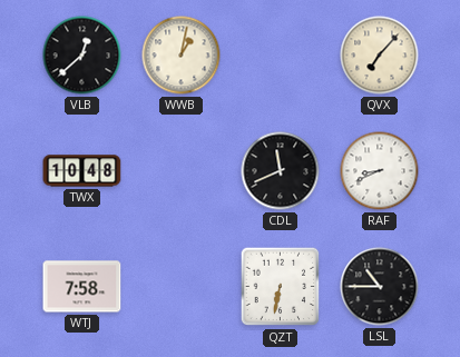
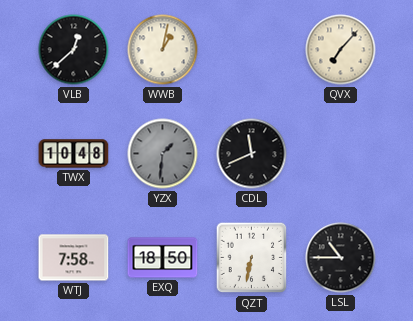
YZX: none -> 1:31
RAF: 8:41 -> none
EXQ: none -> 18:50
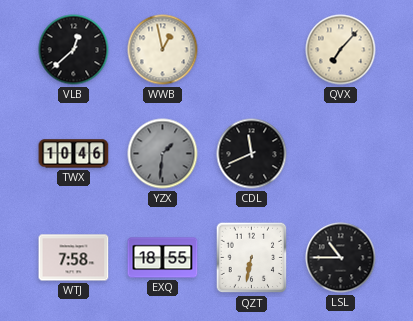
WWB: 1:02 -> 12:58
TWX: 10:48 -> 10:46
EXQ: 18:50 -> 18:55
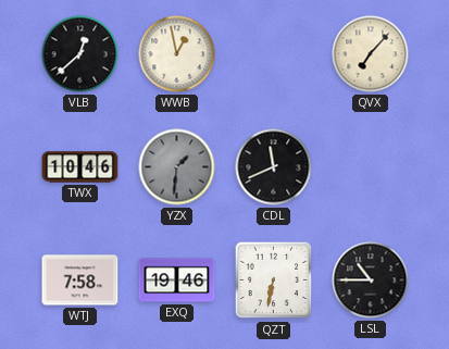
EXQ: 18:55 -> 19:46
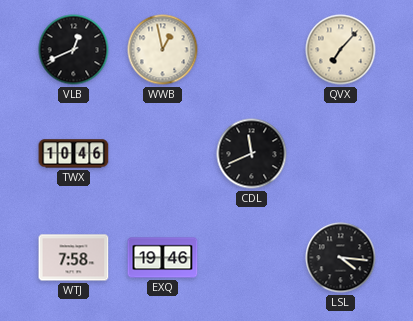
VLB: 12:38 -> 12:41
YZX: 1:31 -> none
QZT: 6:32 -> none
LSL: 10:45 -> 4:16
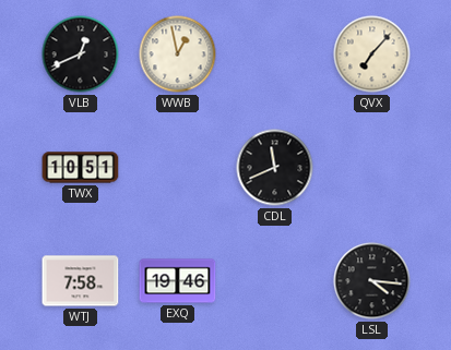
TWX: 10:46 -> 10:51
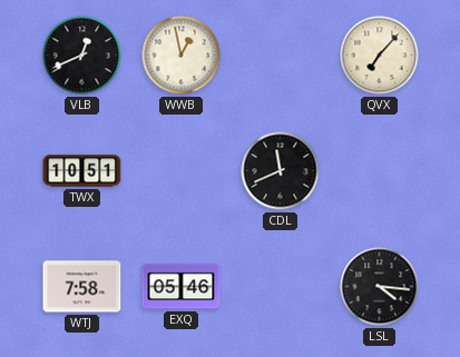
EXQ: 19:46 -> 05:46
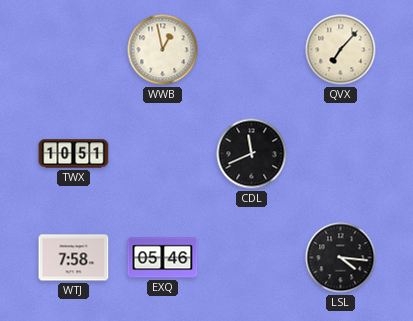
VLB: 12:41 -> none
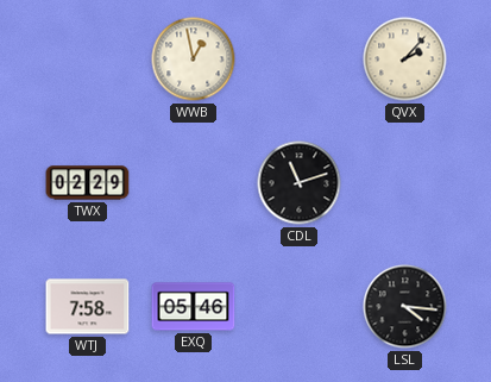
QVX: 7:07 -> 2:07
TWX: 10:51 -> 02:29
CDL: 11:41 -> 11:12
